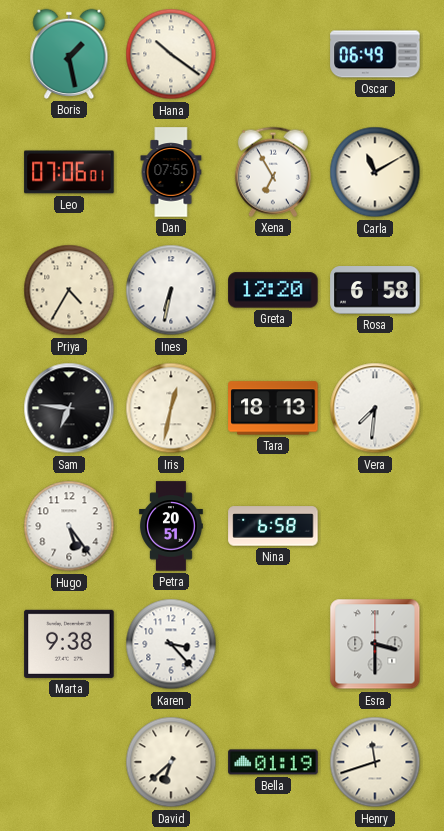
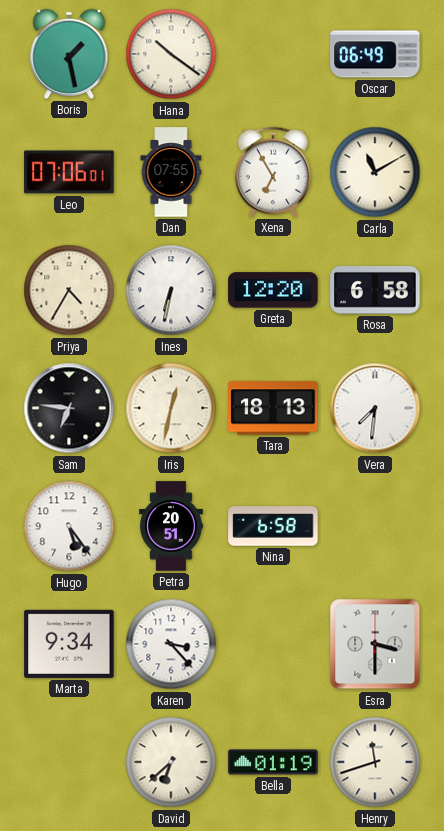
Marta: 9:38 -> 9:34
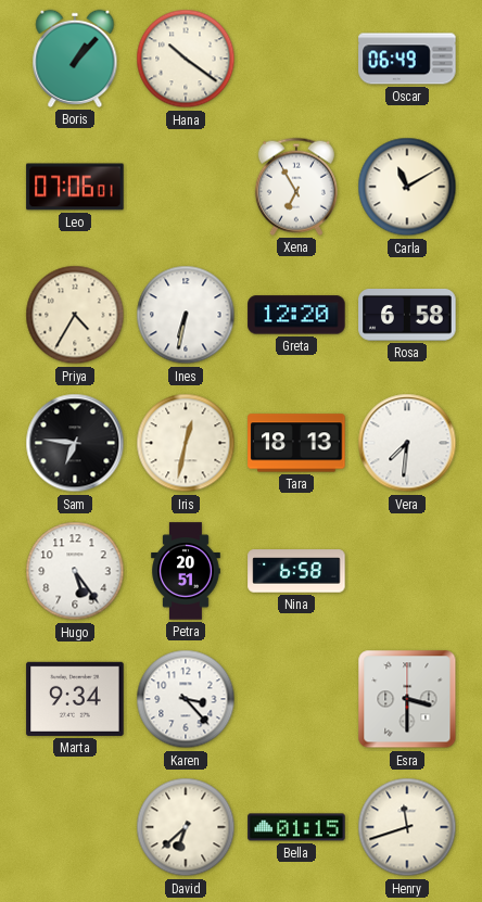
Boris: 1:28 -> 1:07
Dan: 07:55 -> none
Bella: 01:19 -> 01:15
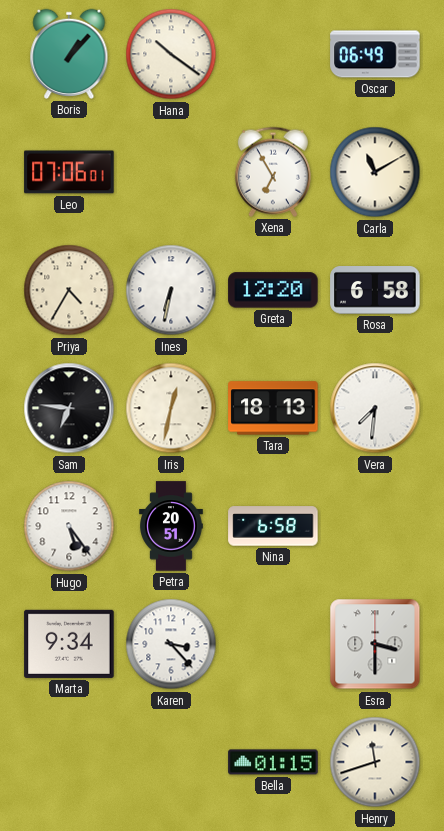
David: 6:38 -> none
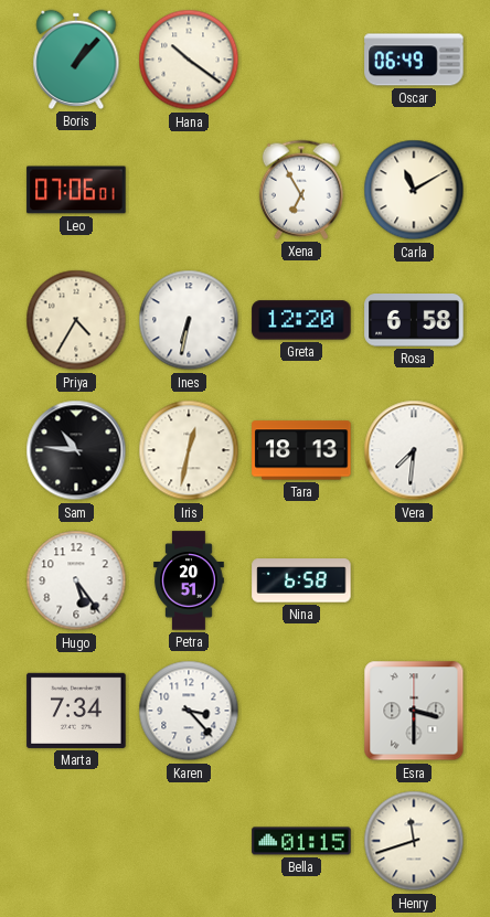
Sam: 6:46 -> 10:46
Marta: 9:34 -> 7:34
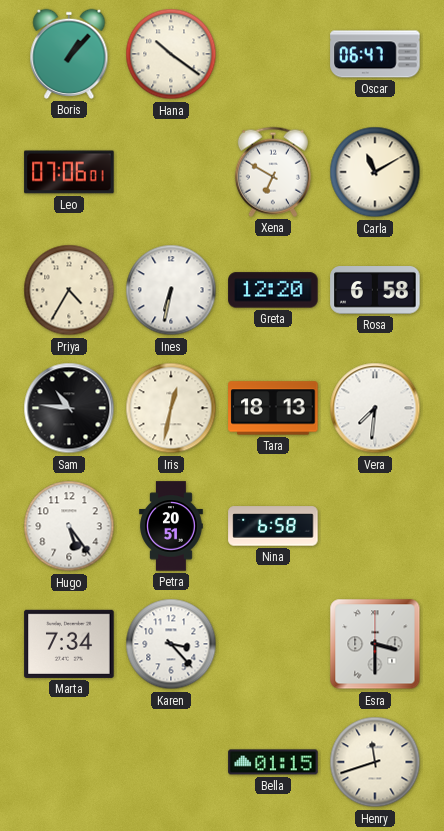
Oscar: 06:49 -> 06:47
Xena: 6:55 -> 6:50
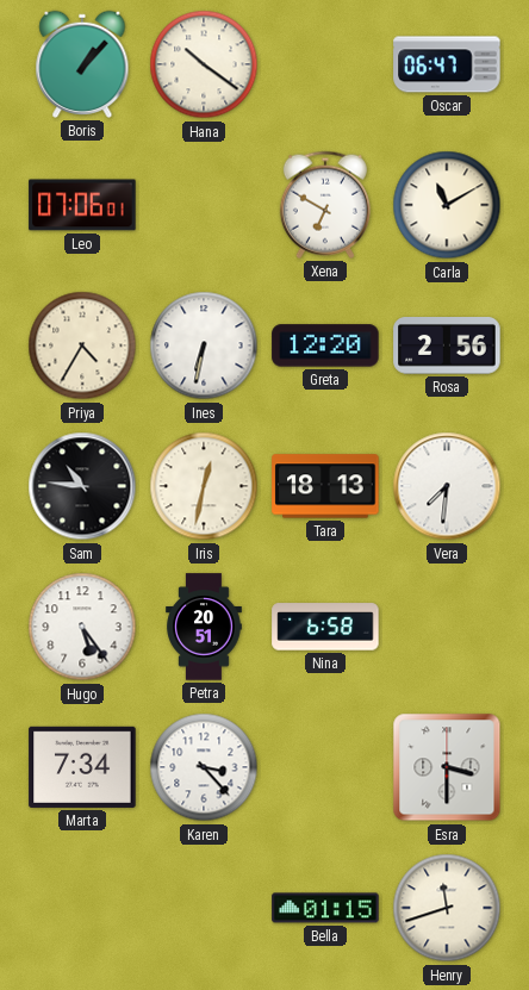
Rosa: 6:58 -> 2:56
